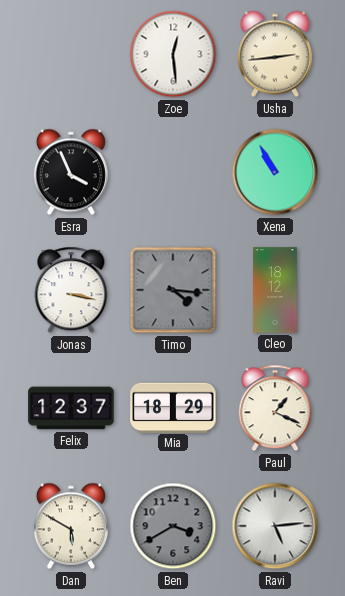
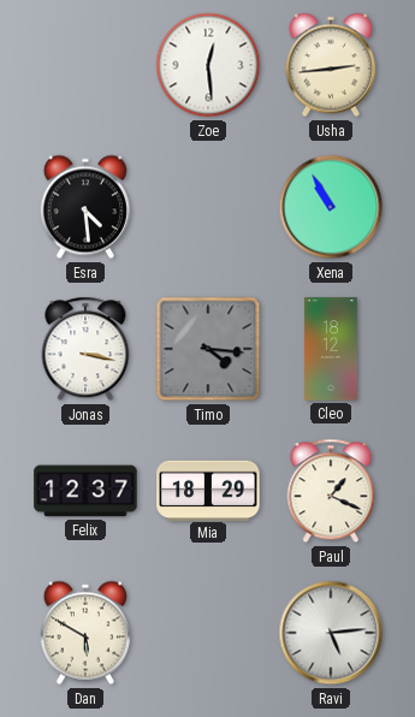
Esra: 3:56 -> 4:29
Ben: 3:40 -> none
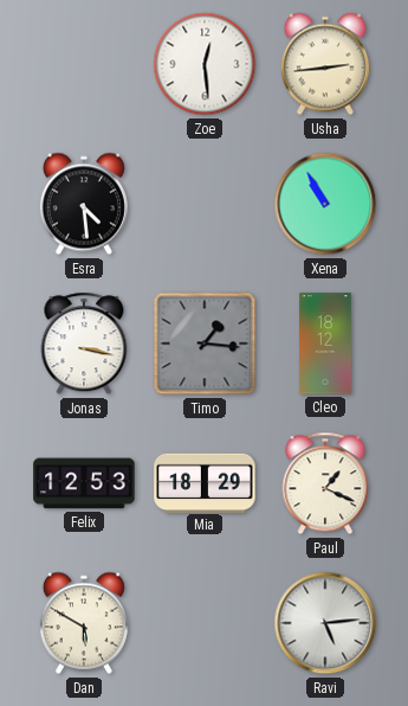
Timo: 4:16 -> 1:16
Felix: 12:37 -> 12:53
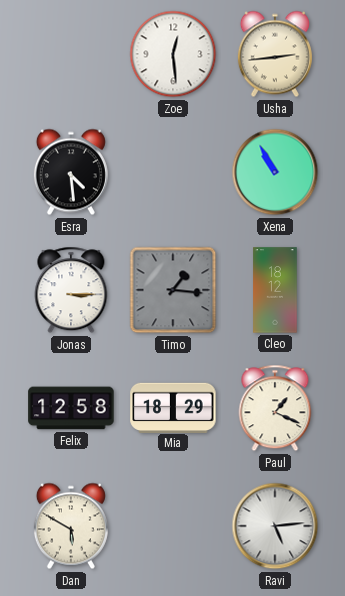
Jonas: 3:17 -> 3:15
Felix: 12:53 -> 12:58
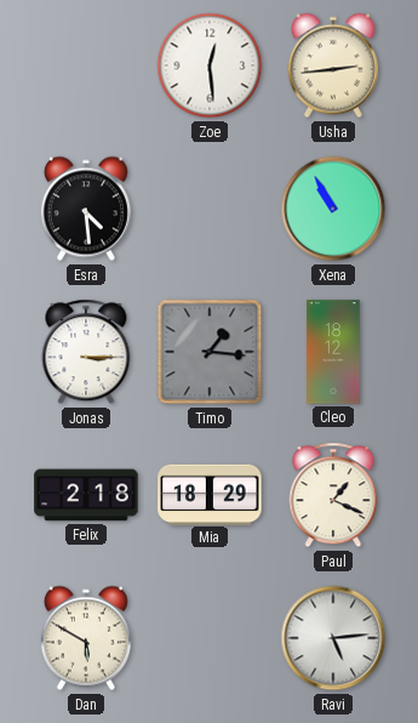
Felix: 12:58 -> 2:18
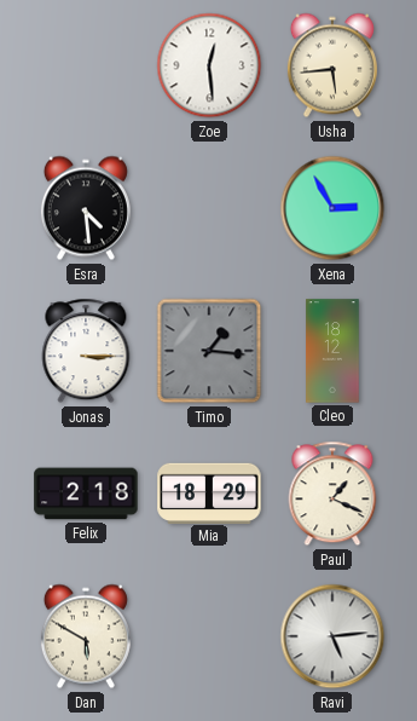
Usha: 2:44 -> 5:44
Xena: 10:55 -> 2:55
